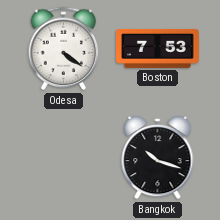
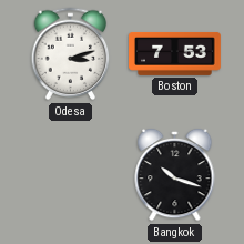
Odesa: 4:21 -> 3:12
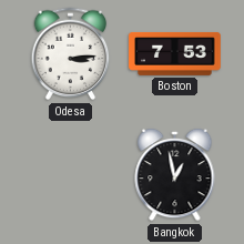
Odesa: 3:12 -> 3:14
Bangkok: 10:18 -> 12:58
